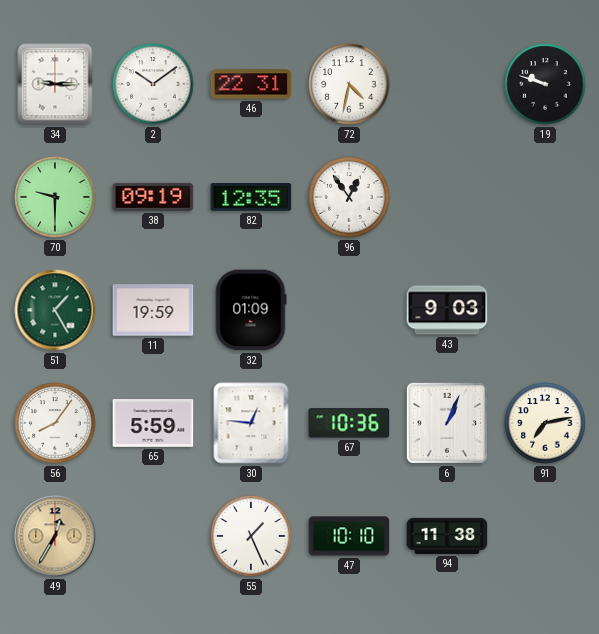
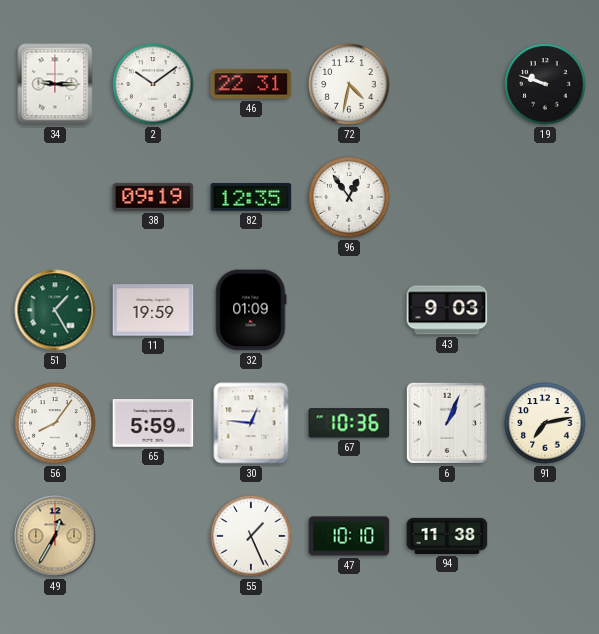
70: 9:30 -> none
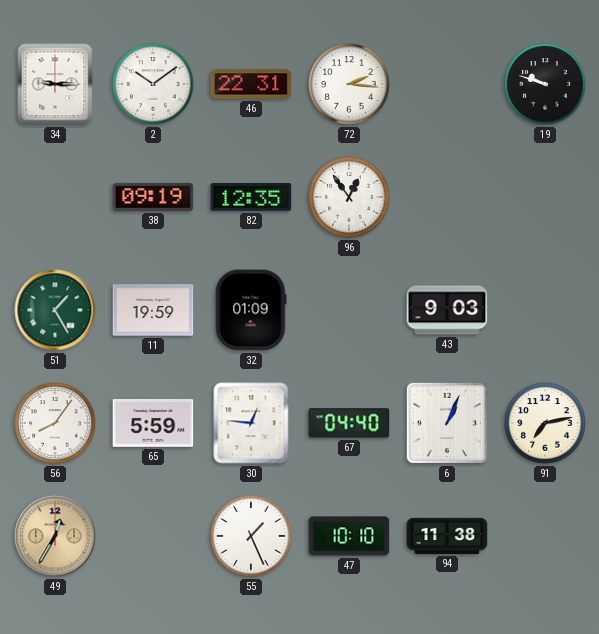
72: 4:32 -> 2:16
67: 10:36 -> 04:40
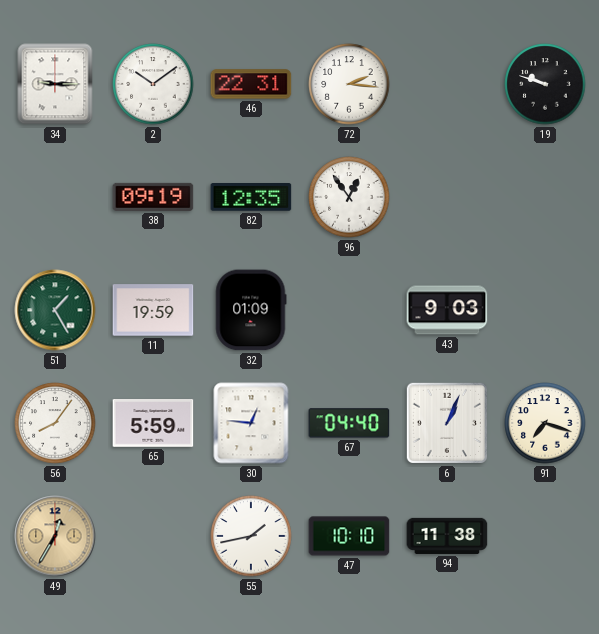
91: 7:13 -> 7:18
55: 1:26 -> 1:43
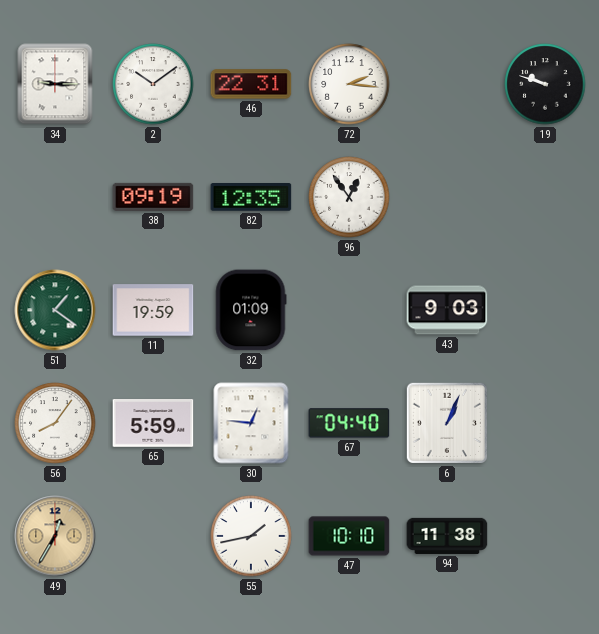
51: 1:25 -> 1:21
91: 7:18 -> none
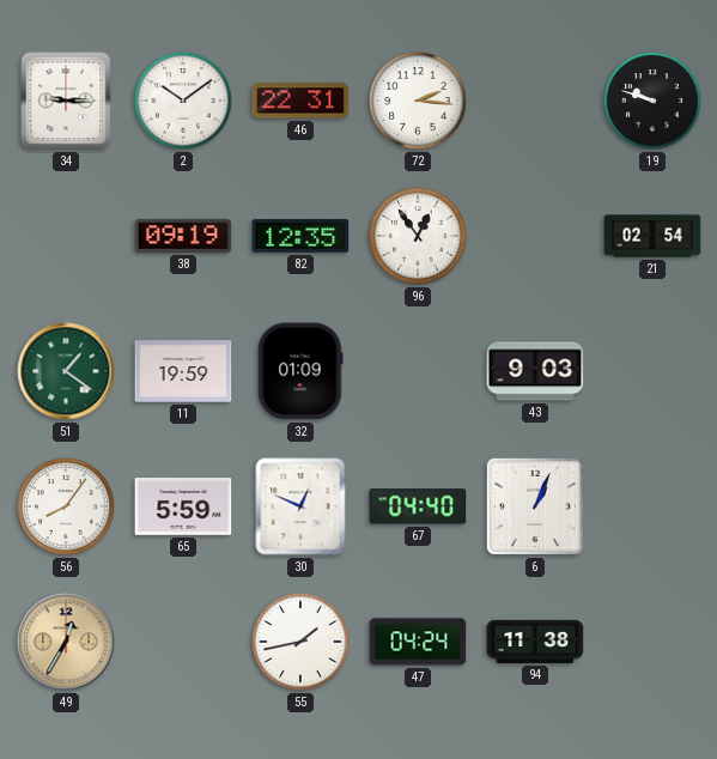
21: none -> 02:54
30: 12:46 -> 12:49
47: 10:10 -> 04:24
